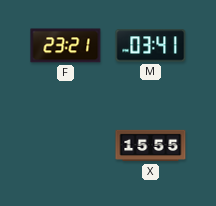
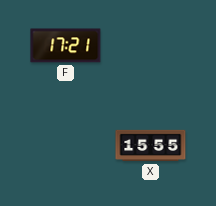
F: 23:21 -> 17:21
M: 03:41 -> none
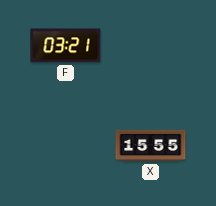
F: 17:21 -> 03:21
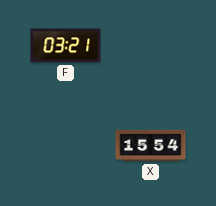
X: 15:55 -> 15:54
